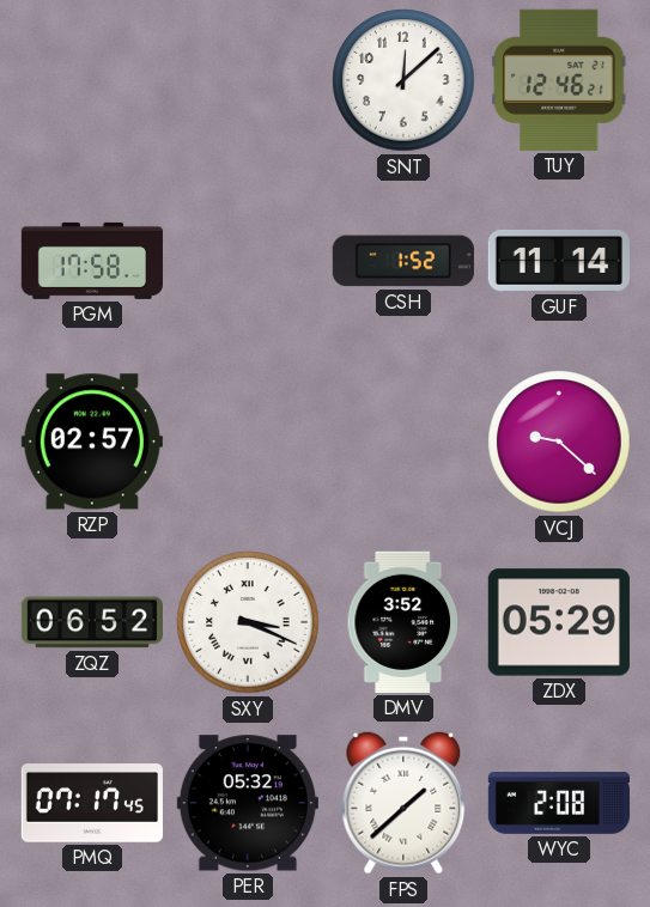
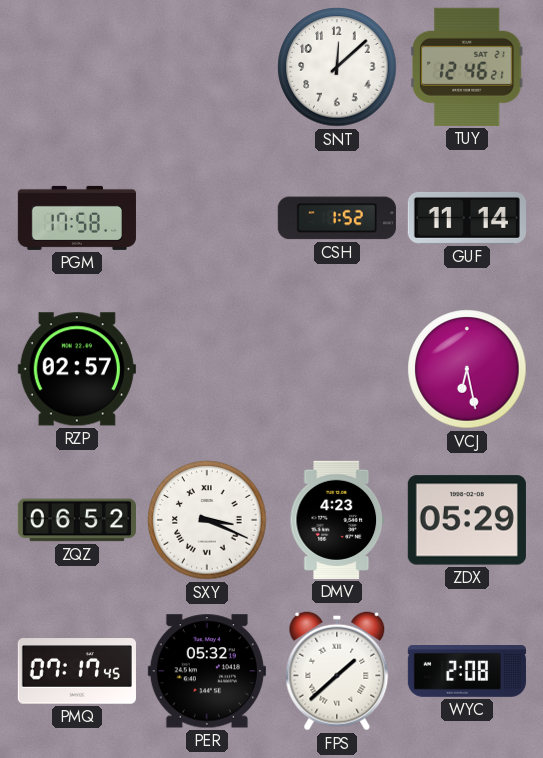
VCJ: 9:22 -> 6:28
DMV: 3:52 -> 4:23
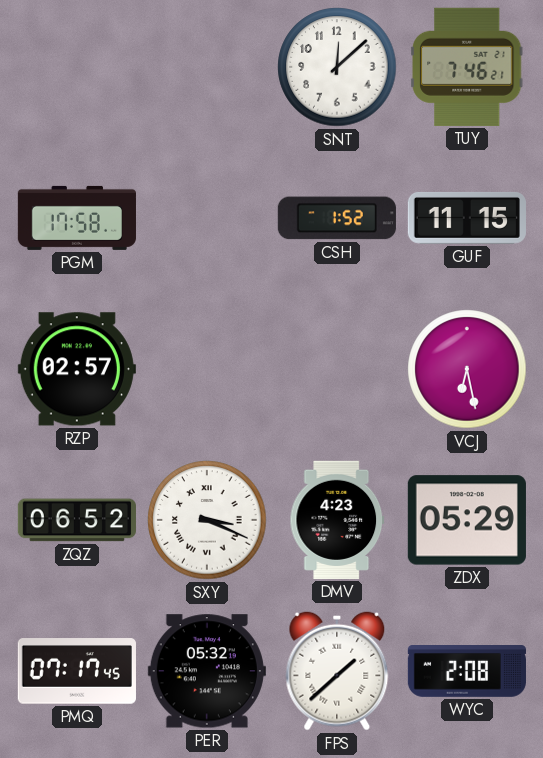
TUY: 12:46 -> 7:46
GUF: 11:14 -> 11:15
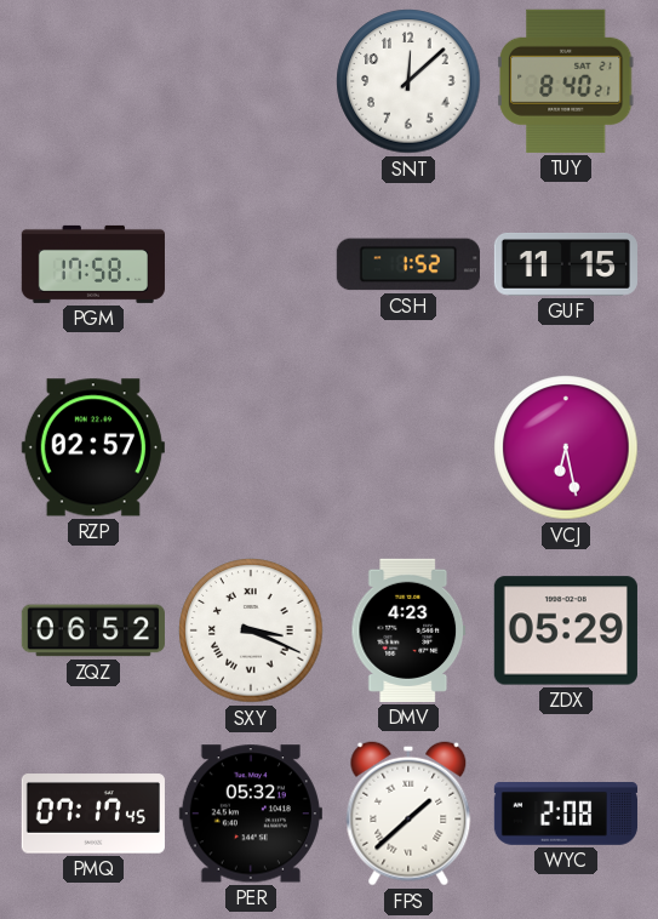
TUY: 7:46 -> 8:40
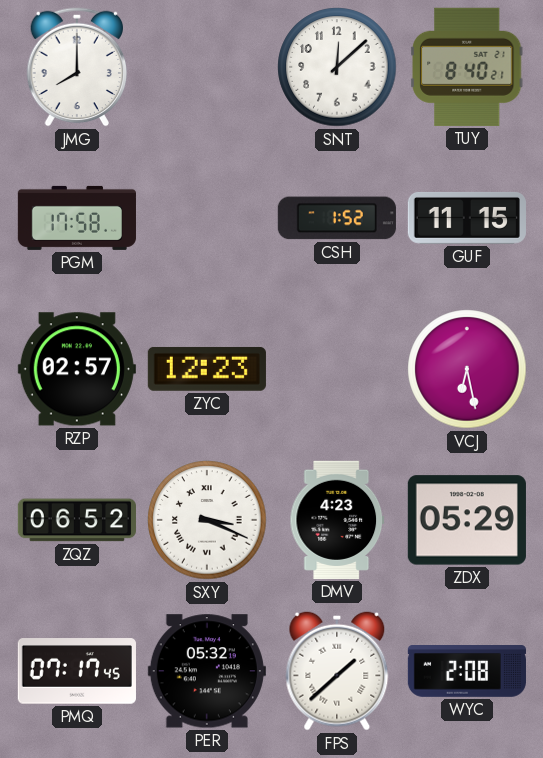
JMG: none -> 8:00
ZYC: none -> 12:23
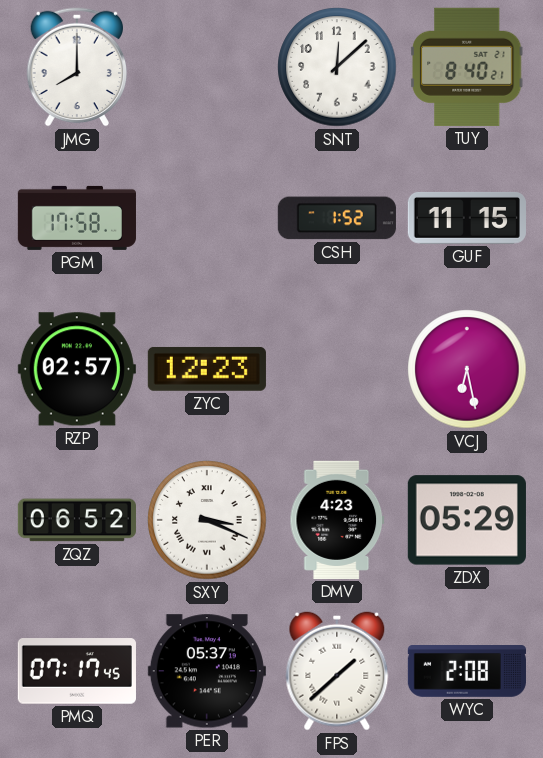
PER: 05:32 -> 05:37
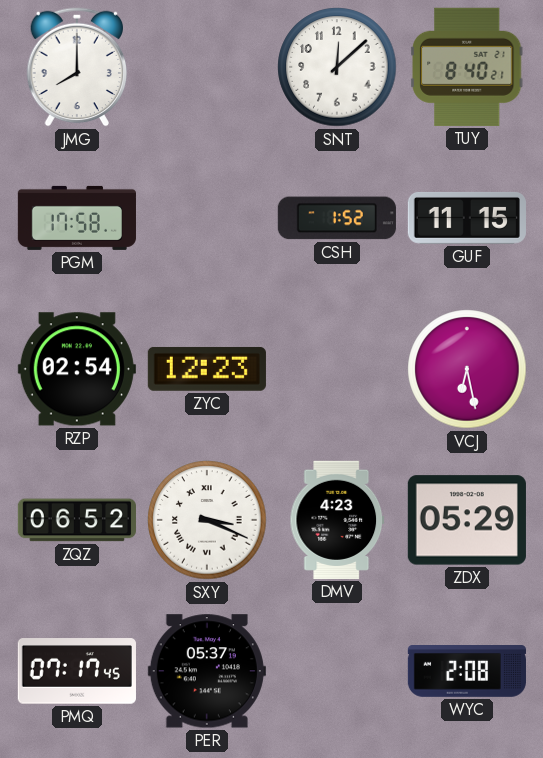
RZP: 02:57 -> 02:54
FPS: 1:38 -> none
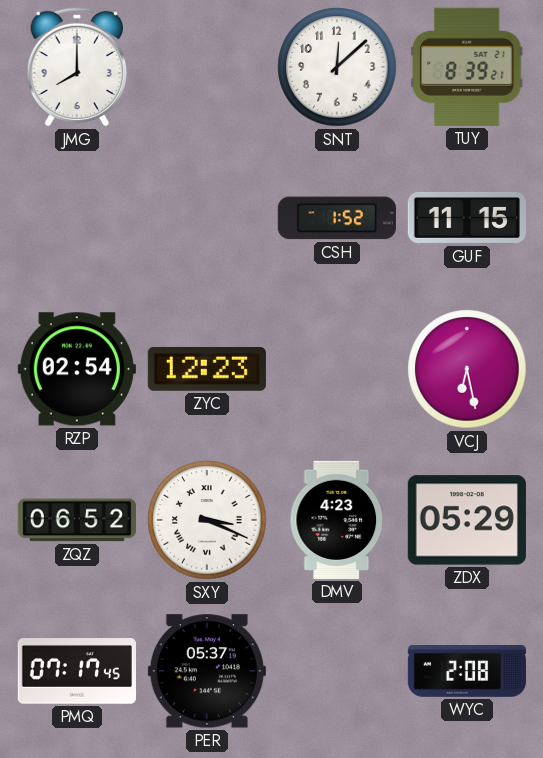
TUY: 8:40 -> 8:39
PGM: 17:58 -> none
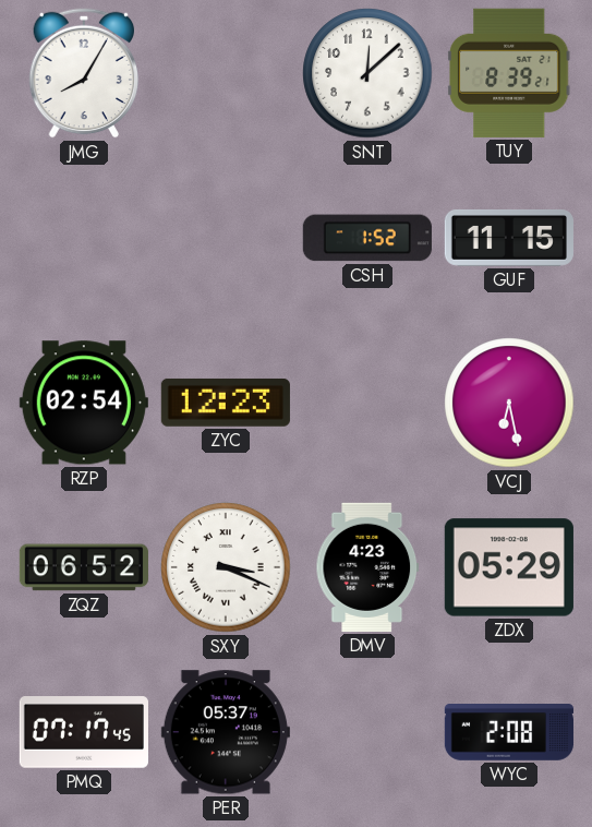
JMG: 8:00 -> 8:05
